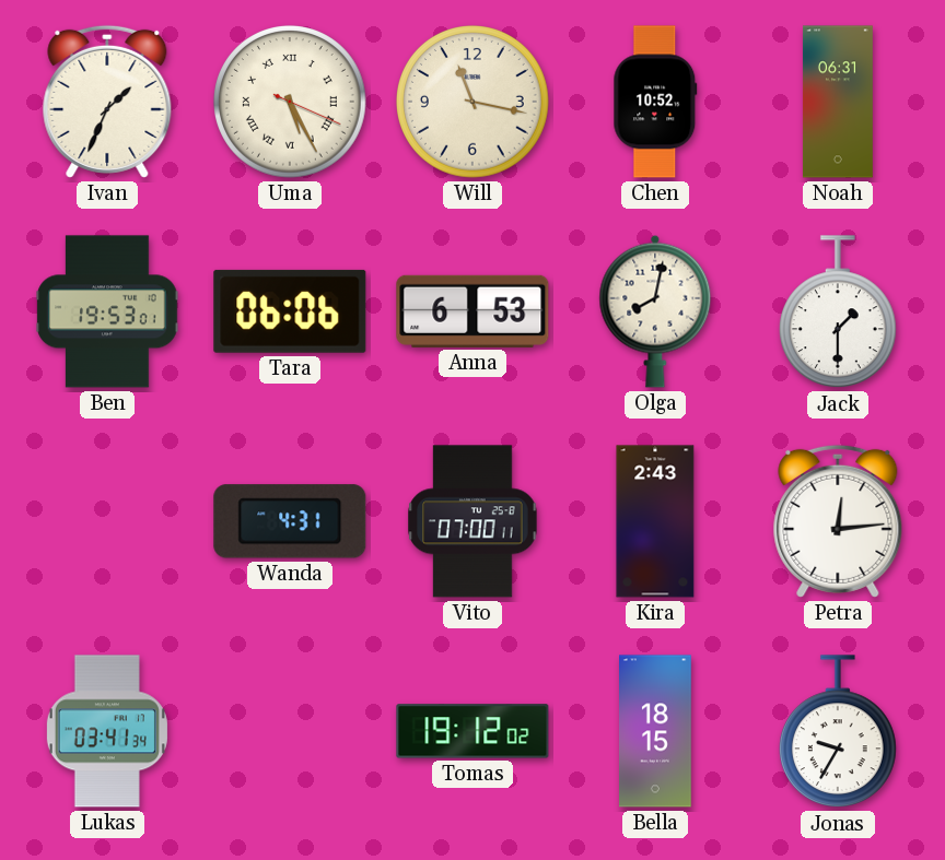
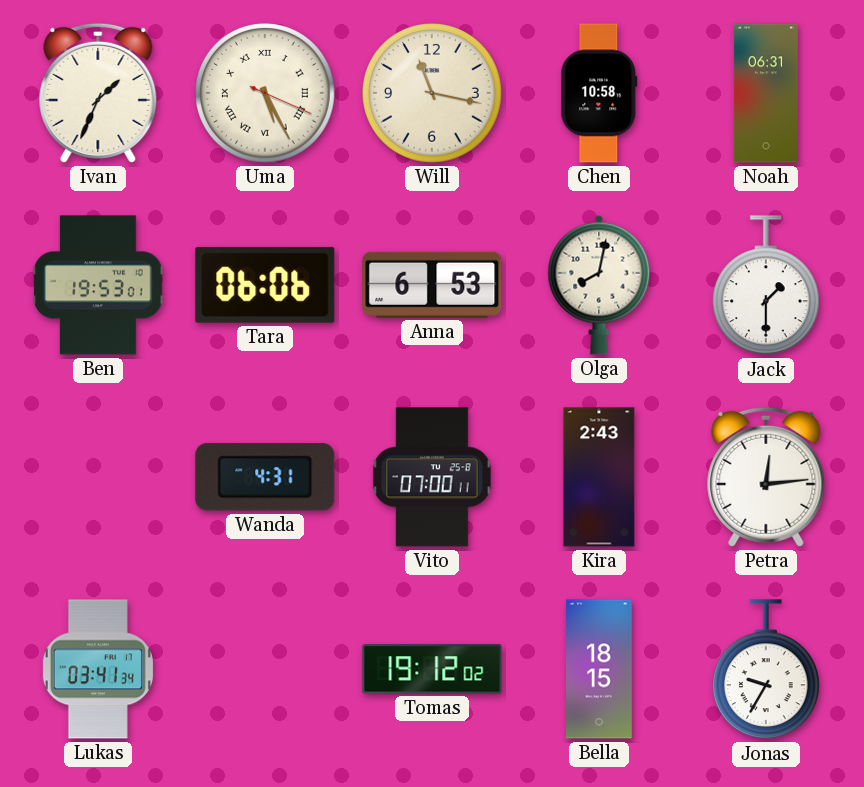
Chen: 10:52 -> 10:58
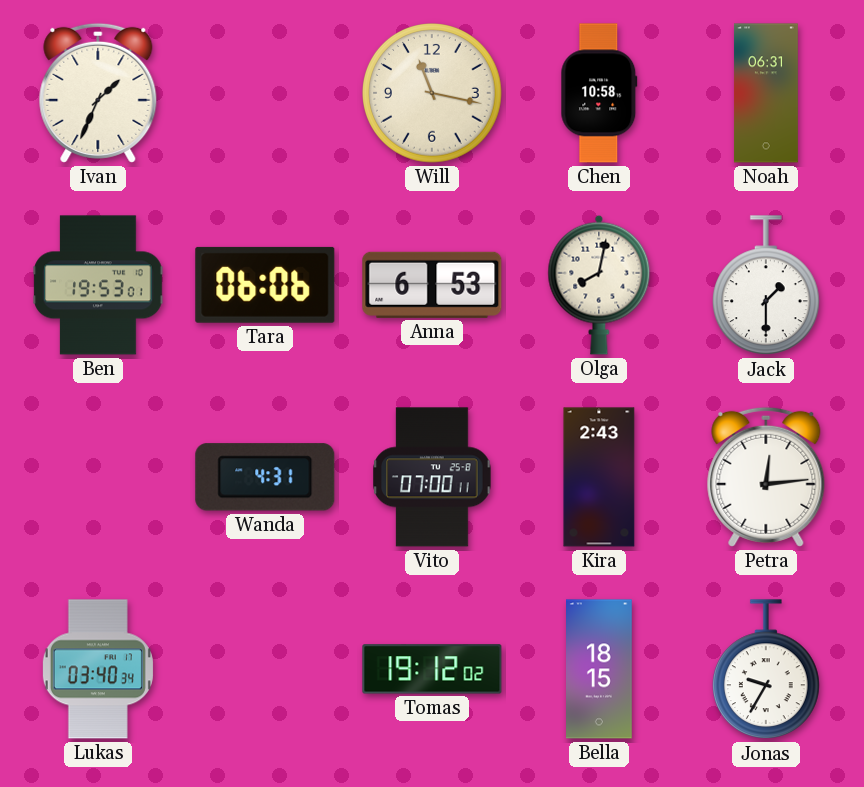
Uma: 5:25 -> none
Lukas: 03:41 -> 03:40
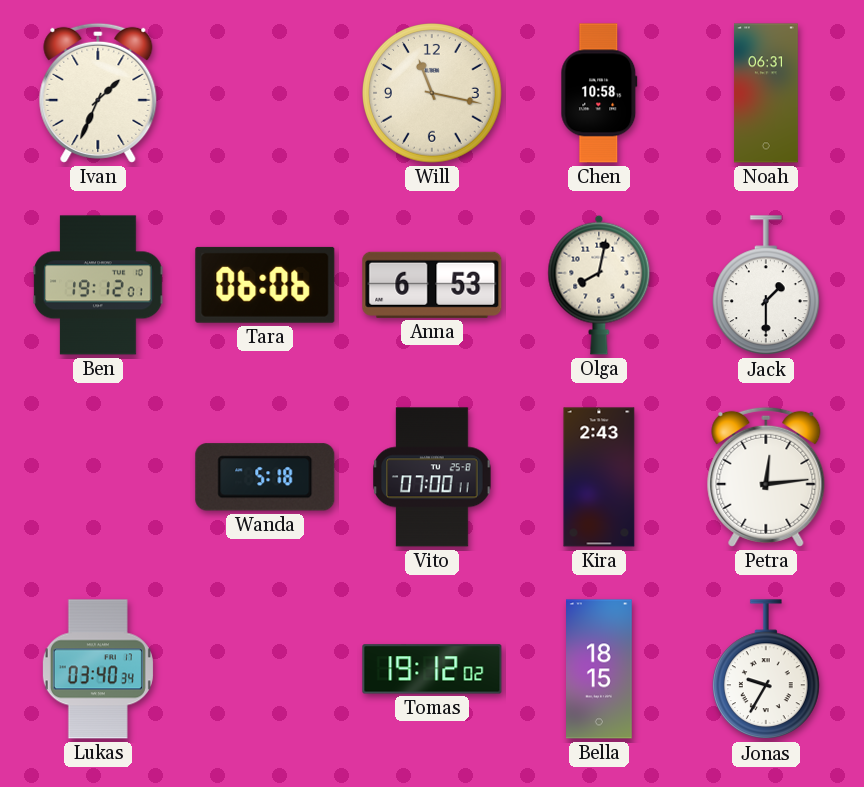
Ben: 19:53 -> 19:12
Wanda: 4:31 -> 5:18
